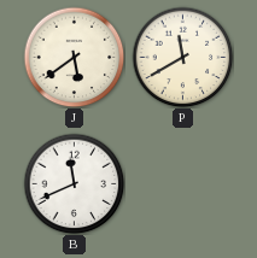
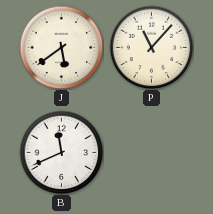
P: 11:40 -> 11:07
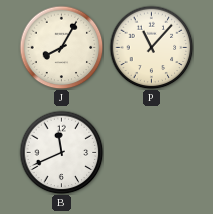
J: 5:39 -> 8:05
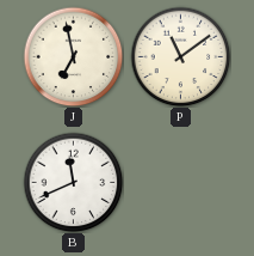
J: 8:05 -> 6:58
P: 11:07 -> 11:09
